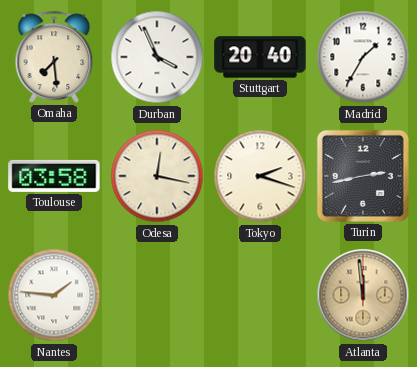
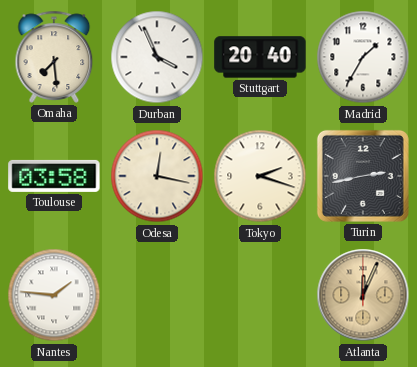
Atlanta: 11:59 -> 12:04
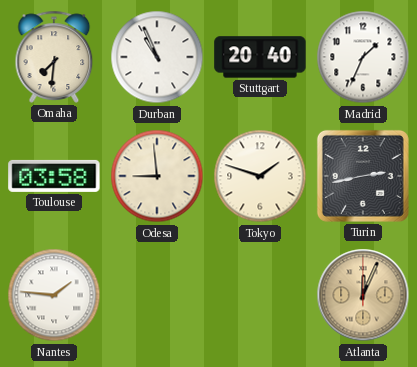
Omaha: 7:29 -> 7:31
Durban: 3:56 -> 10:56
Madrid: 1:35 -> 1:34
Odesa: 12:17 -> 8:59
Tokyo: 2:18 -> 1:48
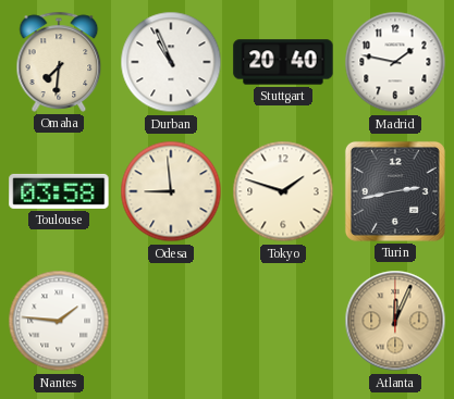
Madrid: 1:34 -> 1:47
